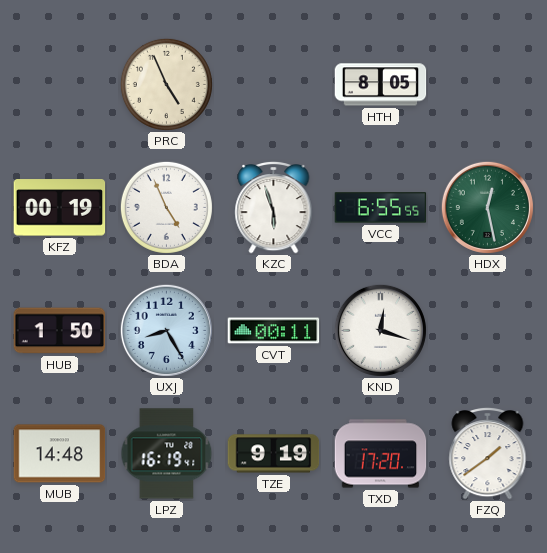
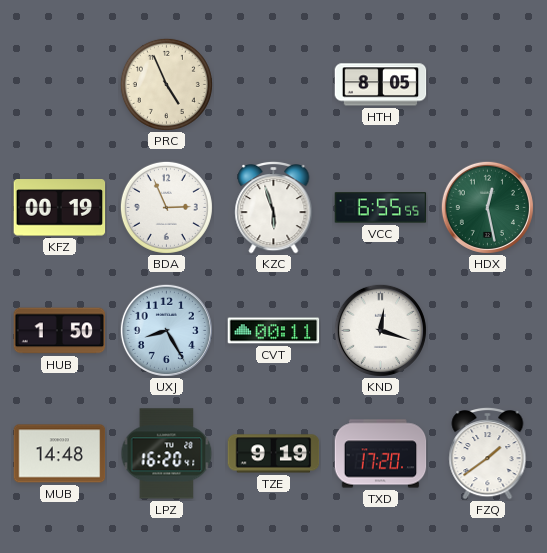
BDA: 4:56 -> 2:56
LPZ: 16:19 -> 16:20
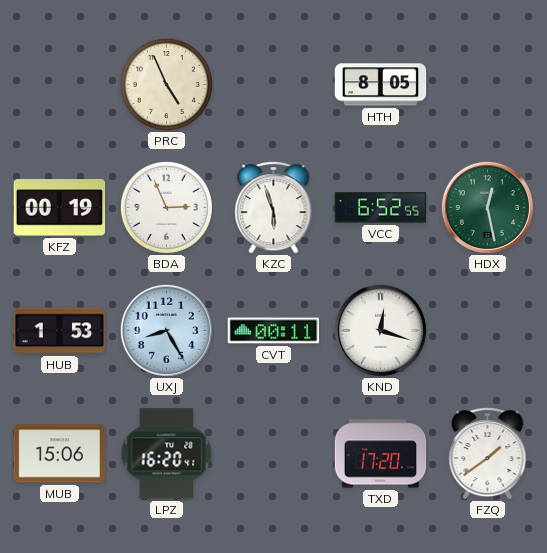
VCC: 6:55 -> 6:52
HUB: 1:50 -> 1:53
MUB: 14:48 -> 15:06
TZE: 9:19 -> none
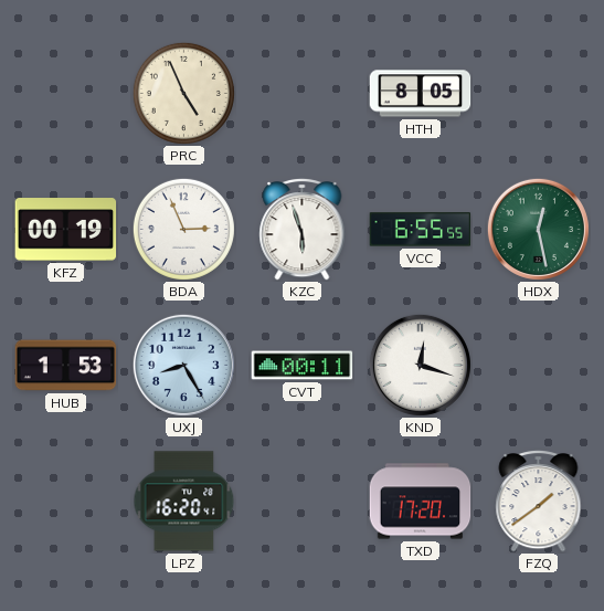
VCC: 6:52 -> 6:55
MUB: 15:06 -> none
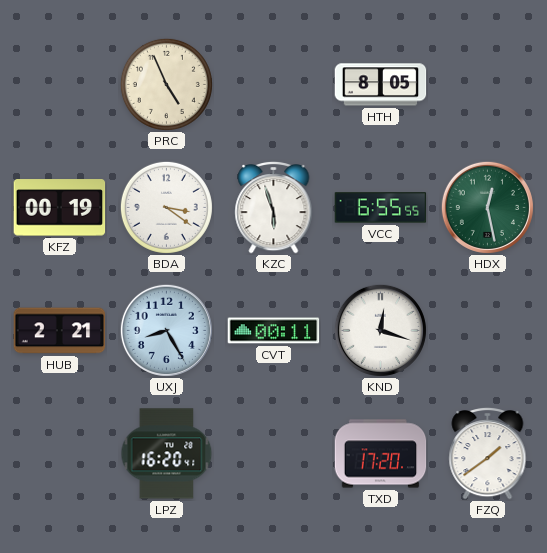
BDA: 2:56 -> 3:21
HUB: 1:53 -> 2:21
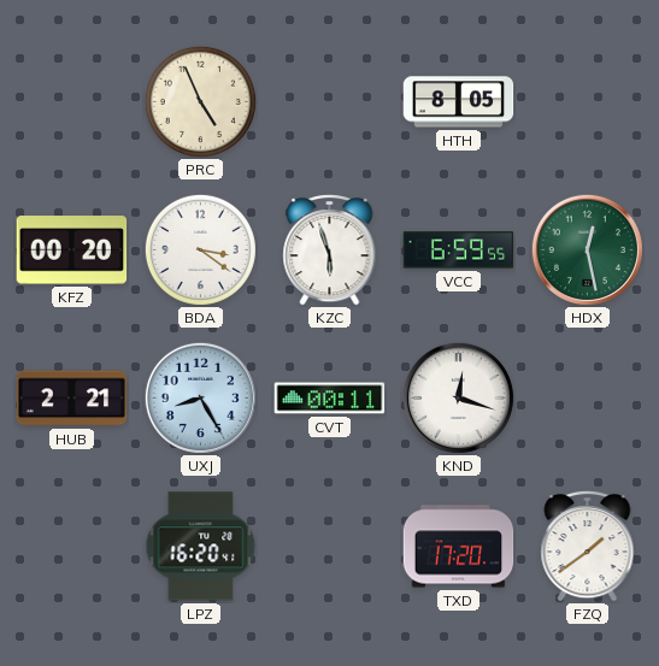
KFZ: 00:19 -> 00:20
VCC: 6:55 -> 6:59
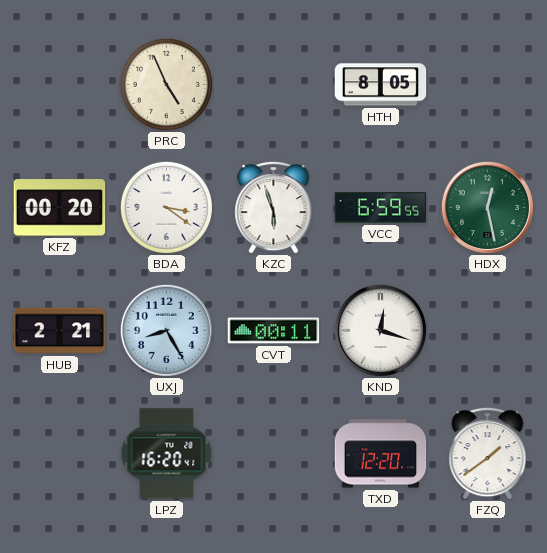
TXD: 17:20 -> 12:20
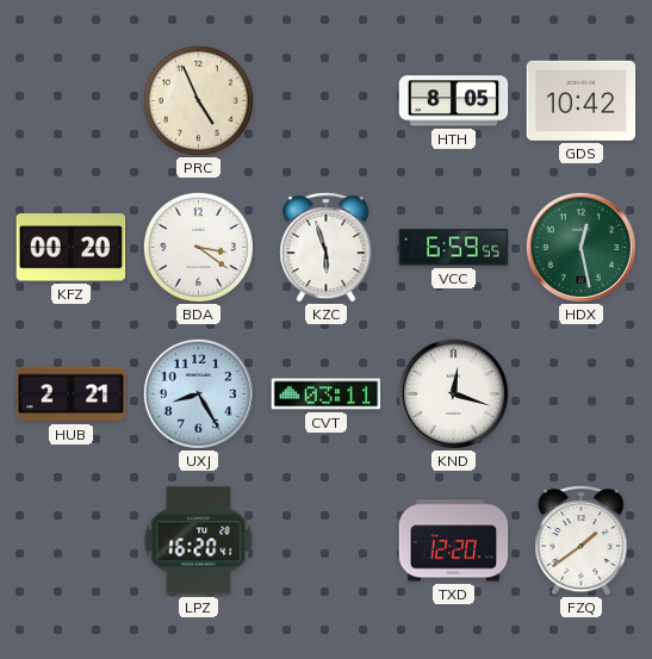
GDS: none -> 10:42
CVT: 00:11 -> 03:11
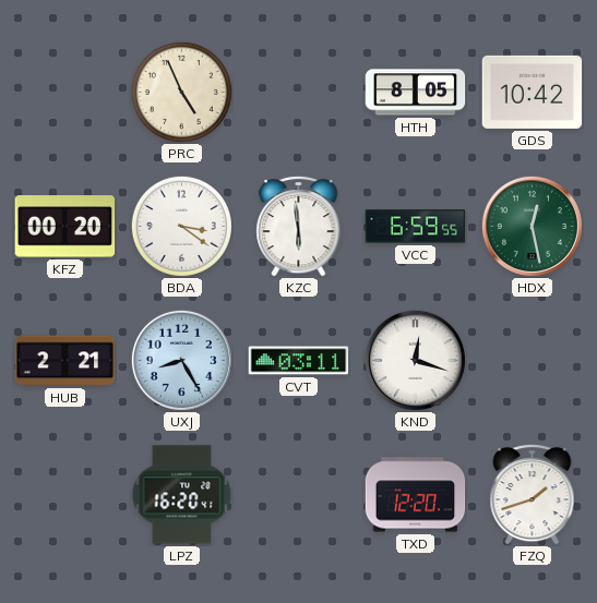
KZC: 5:57 -> 5:59
FZQ: 1:39 -> 1:42
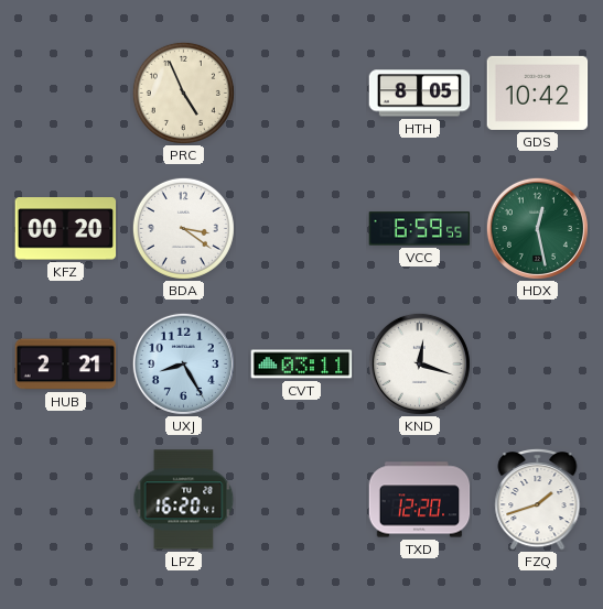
KZC: 5:59 -> none
